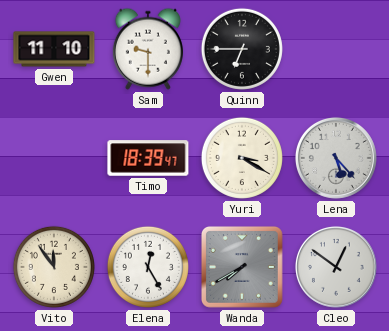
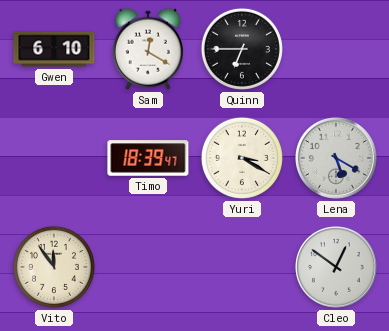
Gwen: 11:10 -> 6:10
Sam: 9:30 -> 12:20
Lena: 5:23 -> 5:20
Elena: 12:25 -> none
Wanda: 7:40 -> none
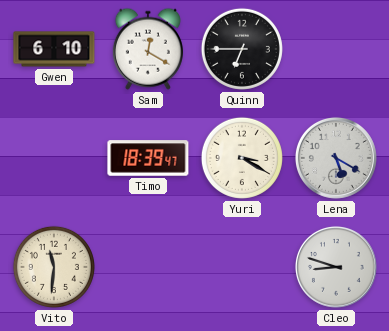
Vito: 11:54 -> 11:31
Cleo: 12:51 -> 8:48
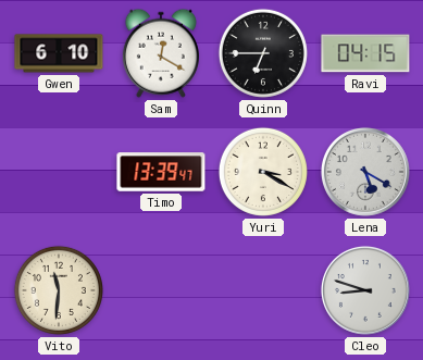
Ravi: none -> 04:15
Timo: 18:39 -> 13:39
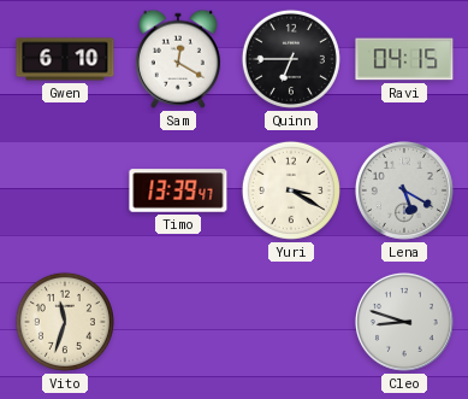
Vito: 11:31 -> 11:33
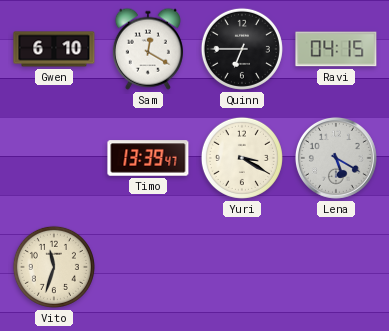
Cleo: 8:48 -> none
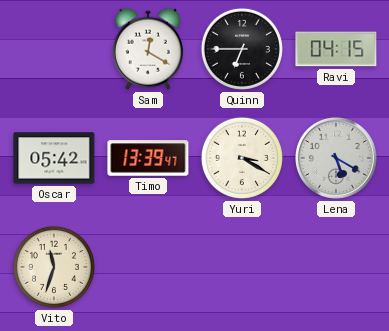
Gwen: 6:10 -> none
Oscar: none -> 05:42
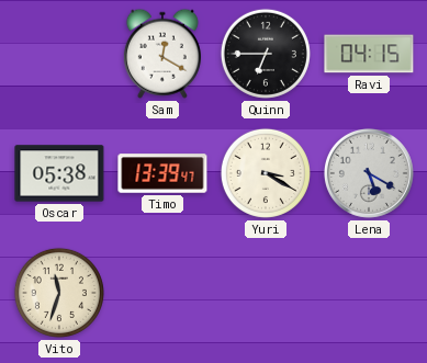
Oscar: 05:42 -> 05:38
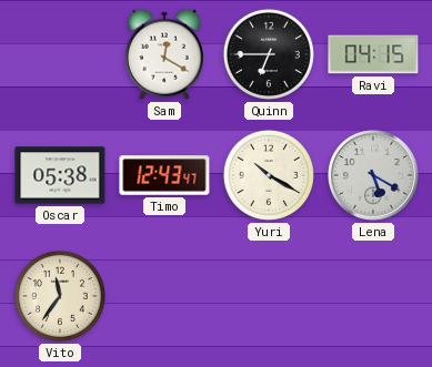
Timo: 13:39 -> 12:43
Yuri: 3:20 -> 10:20
Vito: 11:33 -> 11:36
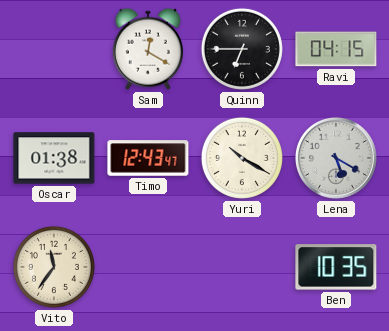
Oscar: 05:38 -> 01:38
Ben: none -> 10:35
